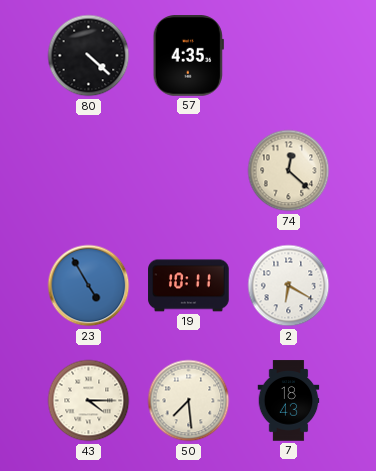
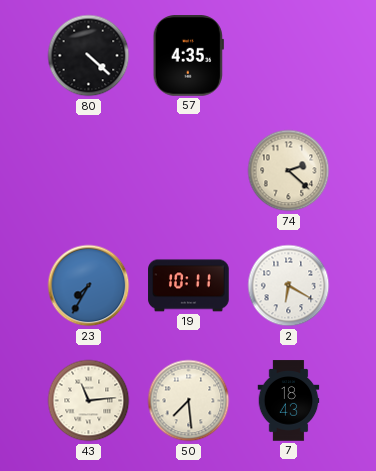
74: 12:22 -> 2:22
23: 4:55 -> 7:35
43: 4:15 -> 11:14
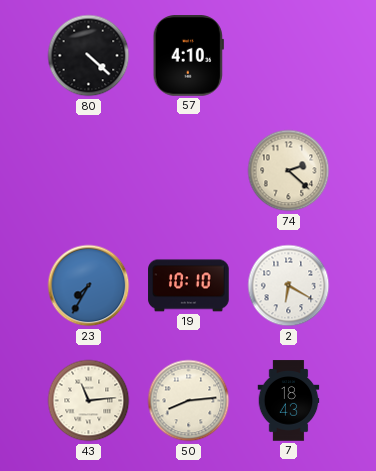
57: 4:35 -> 4:10
19: 10:11 -> 10:10
50: 7:29 -> 8:14
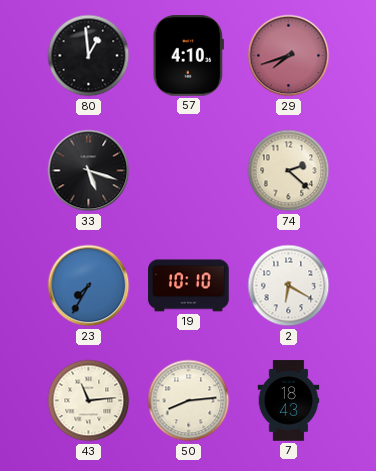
80: 4:22 -> 12:59
29: none -> 7:42
33: none -> 5:18
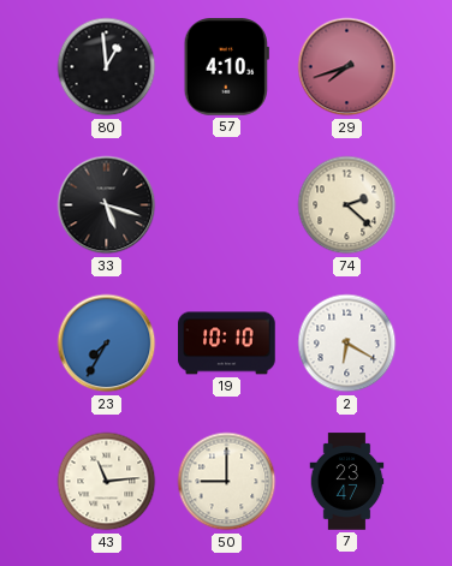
50: 8:14 -> 9:00
7: 18:43 -> 23:47
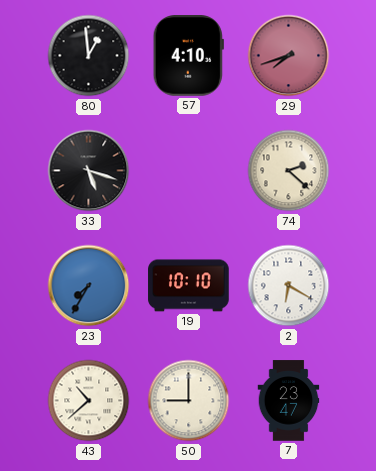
43: 11:14 -> 10:38
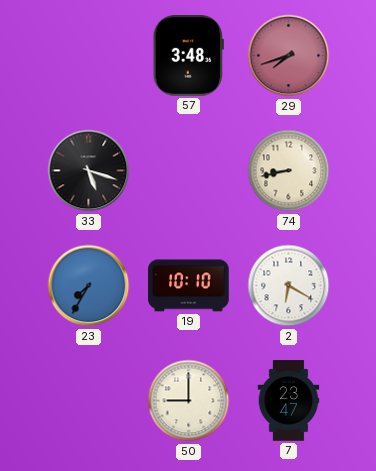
80: 12:59 -> none
57: 4:10 -> 3:48
74: 2:22 -> 8:43
43: 10:38 -> none
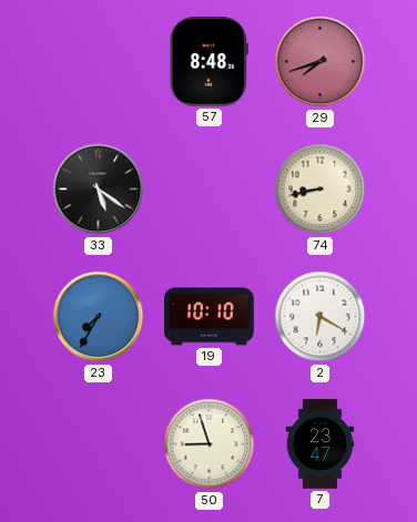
57: 3:48 -> 8:48
33: 5:18 -> 5:21
50: 9:00 -> 8:57
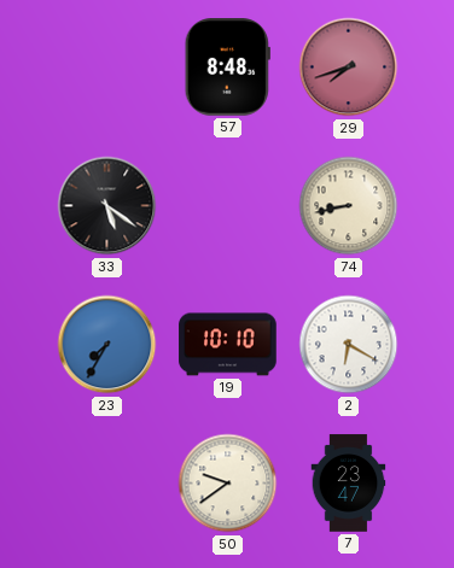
50: 8:57 -> 9:39
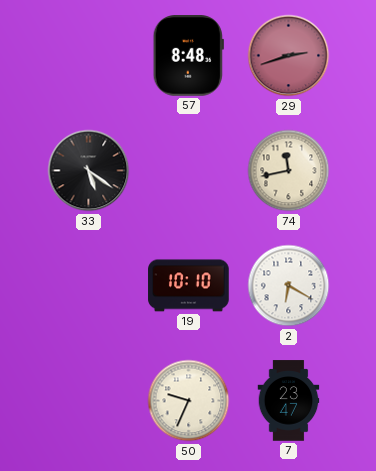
29: 7:42 -> 2:42
74: 8:43 -> 11:43
23: 7:35 -> none
50: 9:39 -> 9:34
